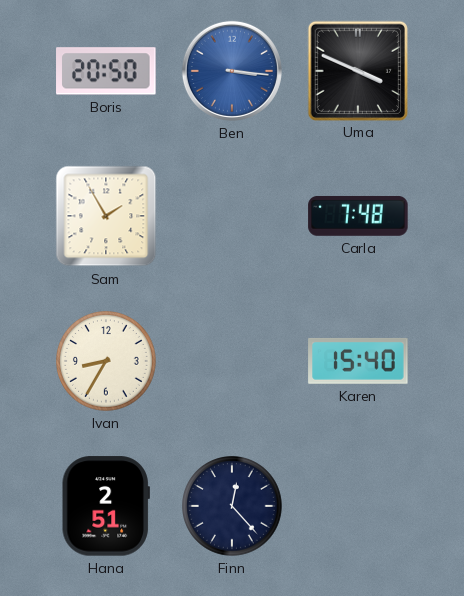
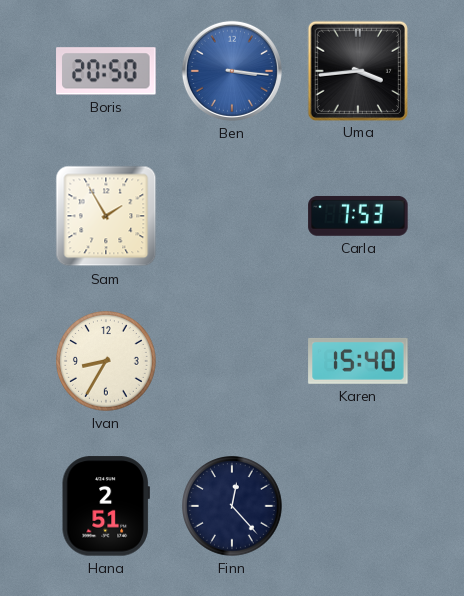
Uma: 3:49 -> 3:44
Carla: 7:48 -> 7:53
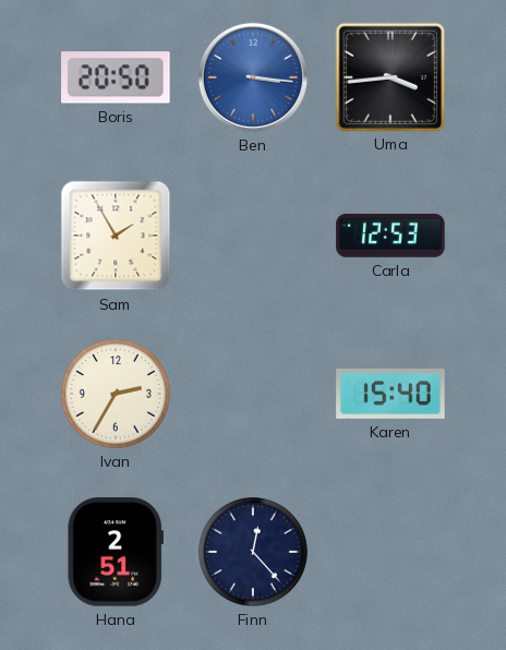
Carla: 7:53 -> 12:53
Ivan: 8:35 -> 2:35
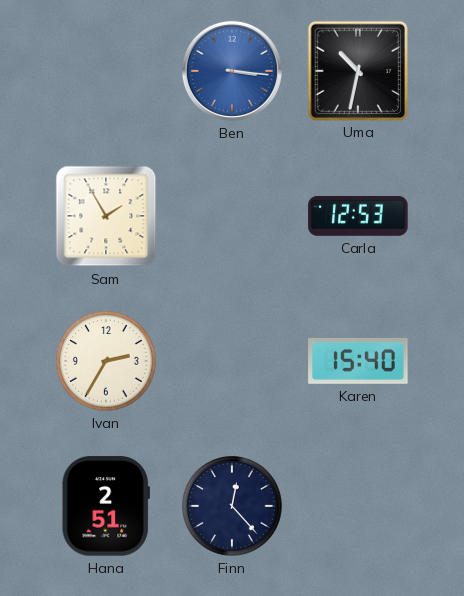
Boris: 20:50 -> none
Uma: 3:44 -> 10:32
